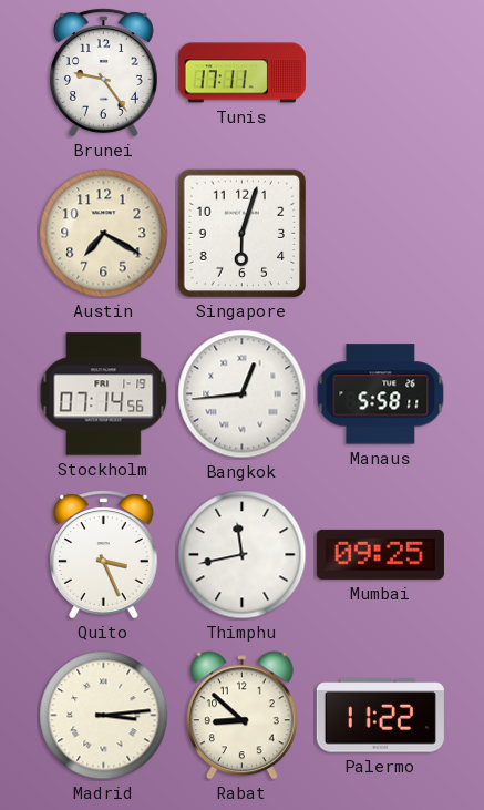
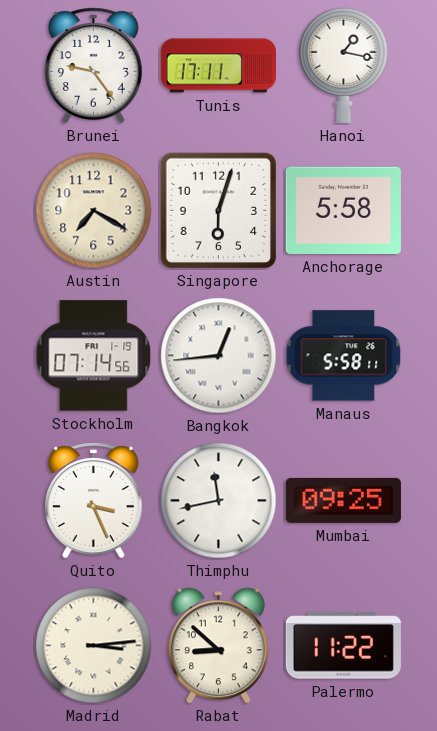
Hanoi: none -> 1:17
Anchorage: none -> 5:58
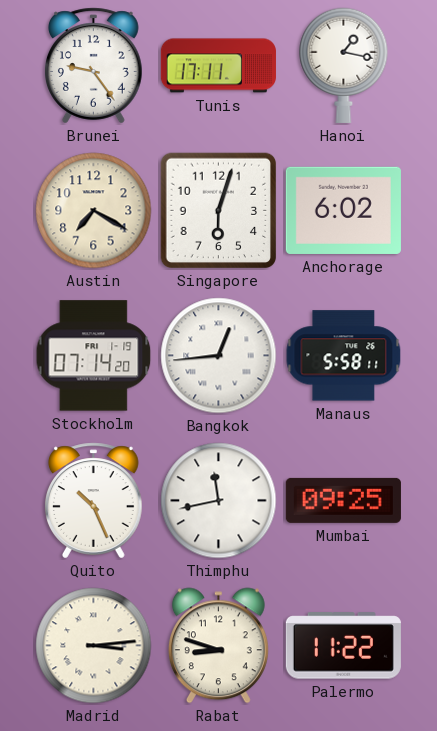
Anchorage: 5:58 -> 6:02
Stockholm: 07:14:56 -> 07:14:20
Quito: 3:26 -> 10:26
Rabat: 8:52 -> 8:48
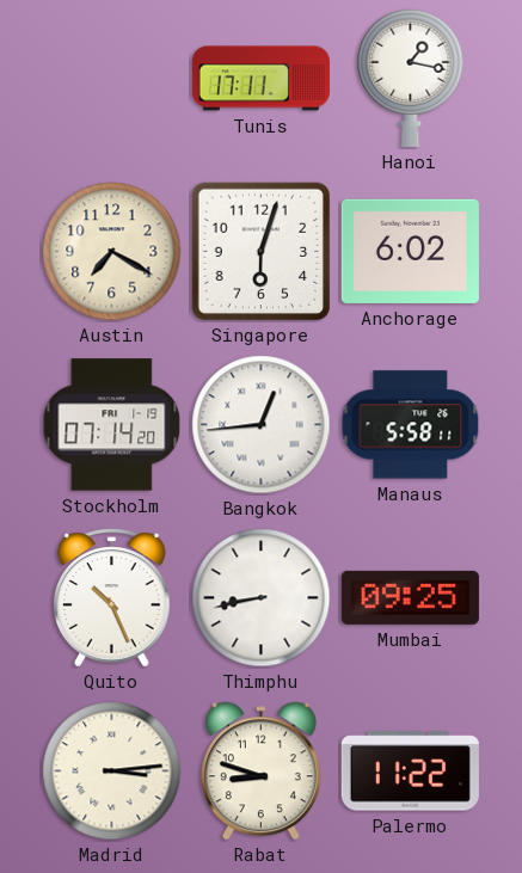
Brunei: 9:24 -> none
Thimphu: 11:43 -> 8:43
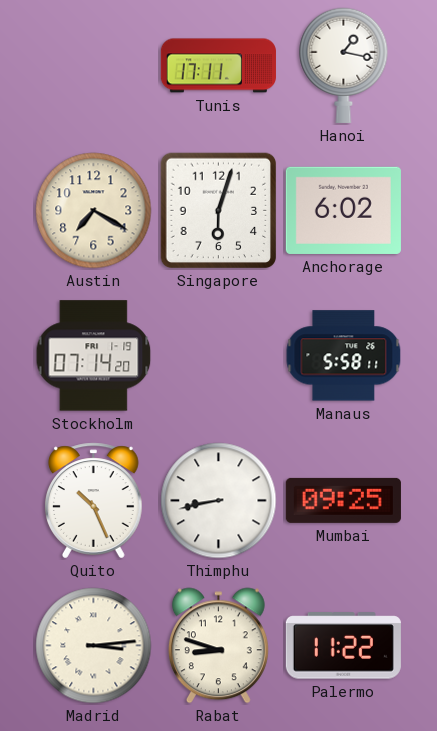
Bangkok: 12:44 -> none
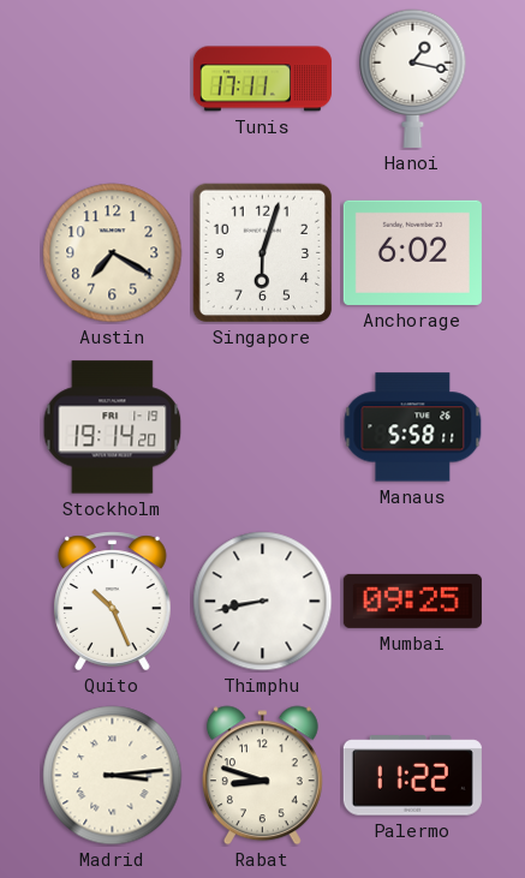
Stockholm: 07:14 -> 19:14
